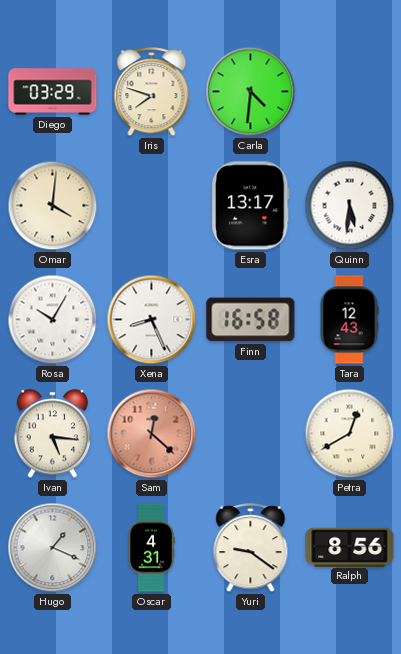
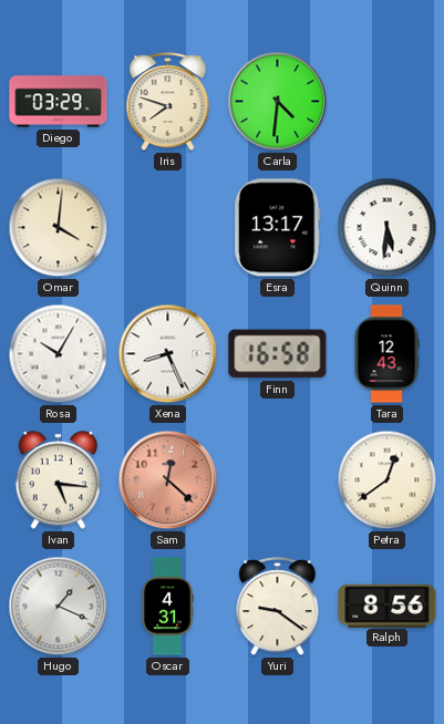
Petra: 12:40 -> 12:39
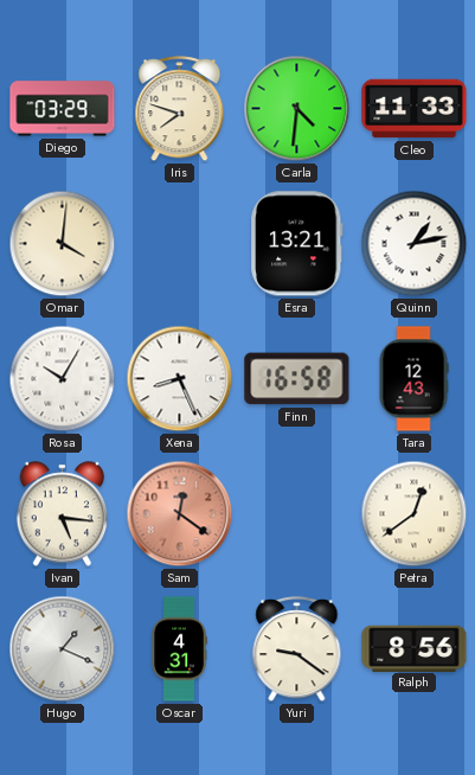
Cleo: none -> 11:33
Esra: 13:17 -> 13:21
Quinn: 5:31 -> 1:13
Sam: 12:22 -> 12:21
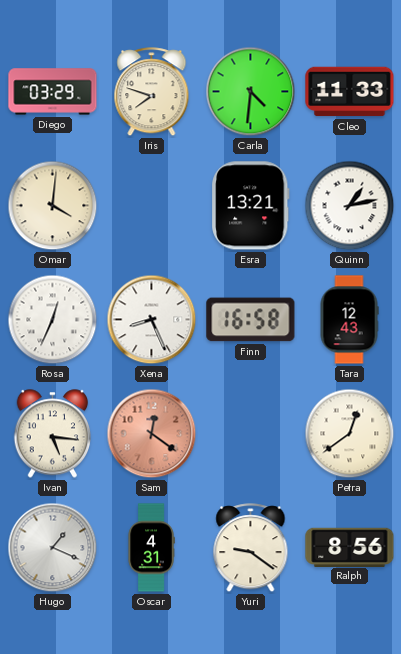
Rosa: 10:05 -> 12:34
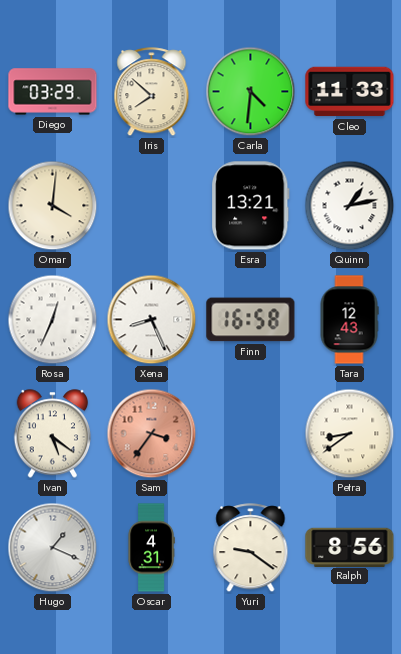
Iris: 7:48 -> 7:52
Ivan: 5:16 -> 5:21
Sam: 12:21 -> 3:36
Petra: 12:39 -> 8:39
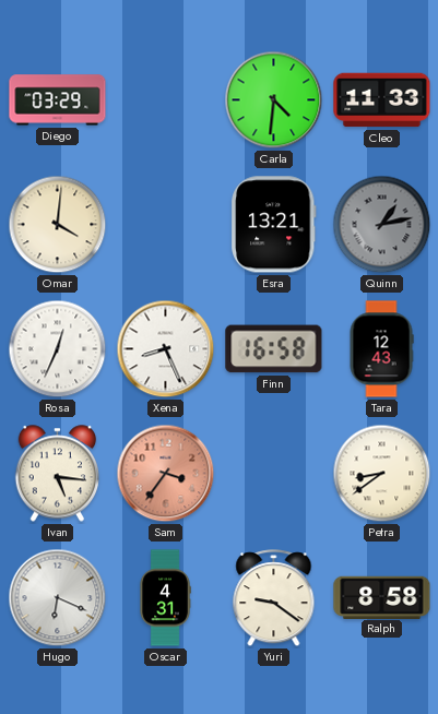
Iris: 7:52 -> none
Quinn dial: white -> grey
Ivan: 5:21 -> 5:16
Hugo: 1:19 -> 6:19
Ralph: 8:56 -> 8:58
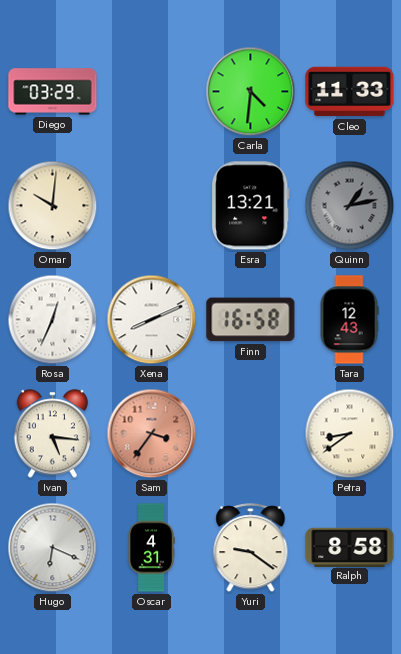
Omar: 4:01 -> 10:01
Xena: 8:26 -> 8:11
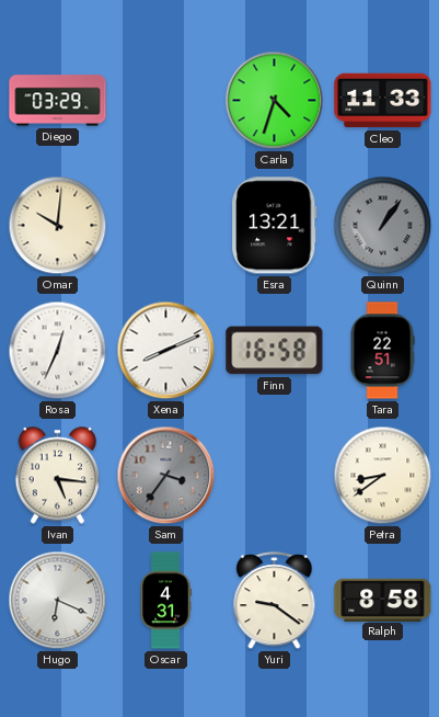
Carla: 4:31 -> 4:33
Quinn: 1:13 -> 1:06
Tara: 12:43 -> 22:51
Sam dial: salmon -> grey
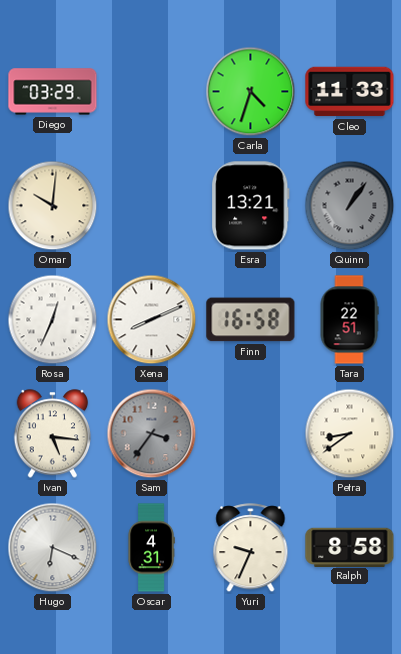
Yuri: 9:21 -> 9:34
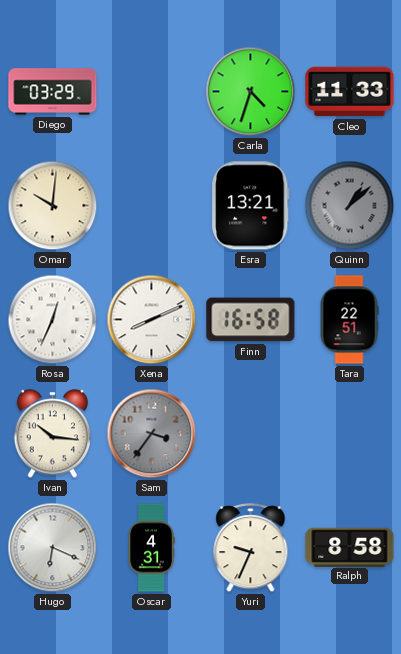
Quinn: 1:06 -> 1:08
Ivan: 5:16 -> 10:16
Petra: 8:39 -> none
